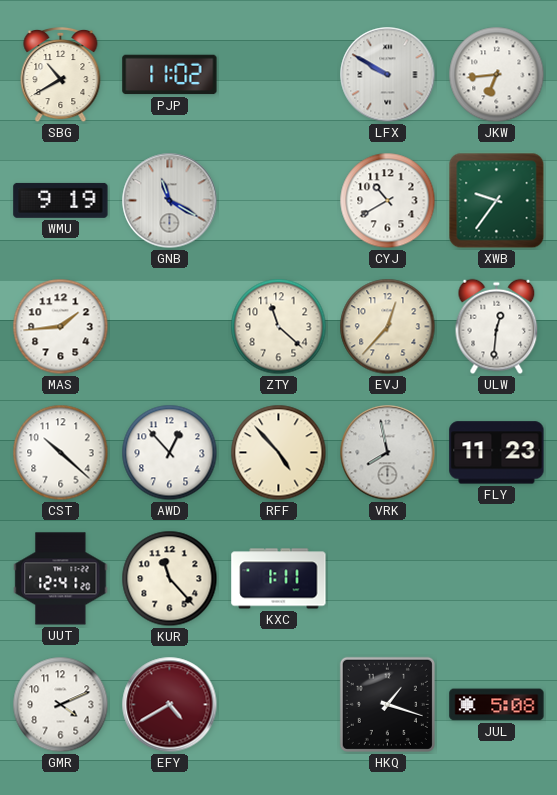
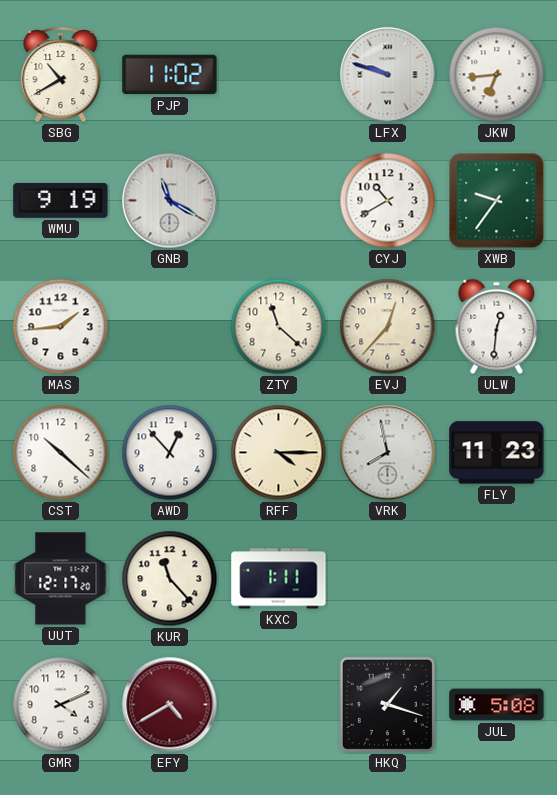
LFX: 9:50 -> 9:48
RFF: 4:53 -> 4:15
UUT: 12:41 -> 12:17
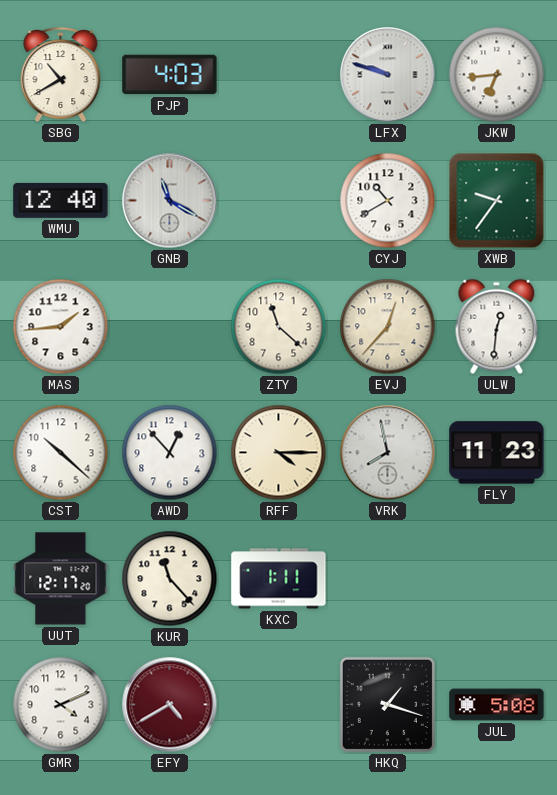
PJP: 11:02 -> 4:03
WMU: 9:19 -> 12:40
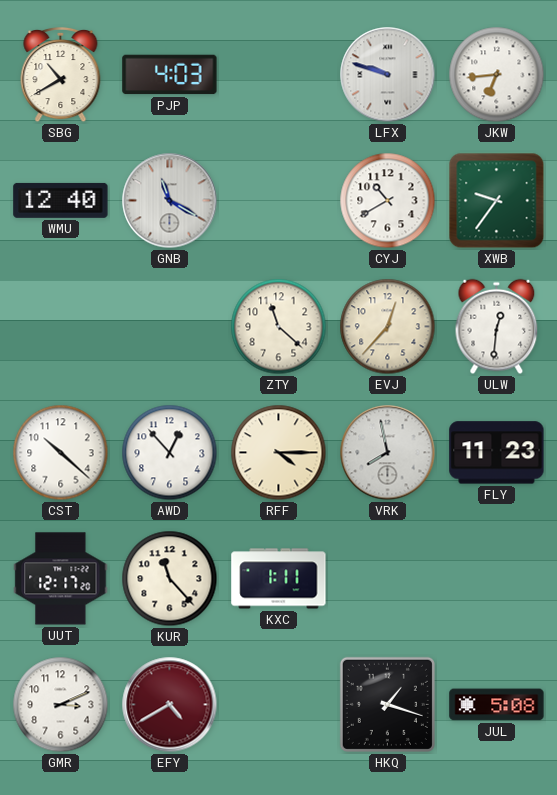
MAS: 1:44 -> none
GMR: 4:11 -> 3:11
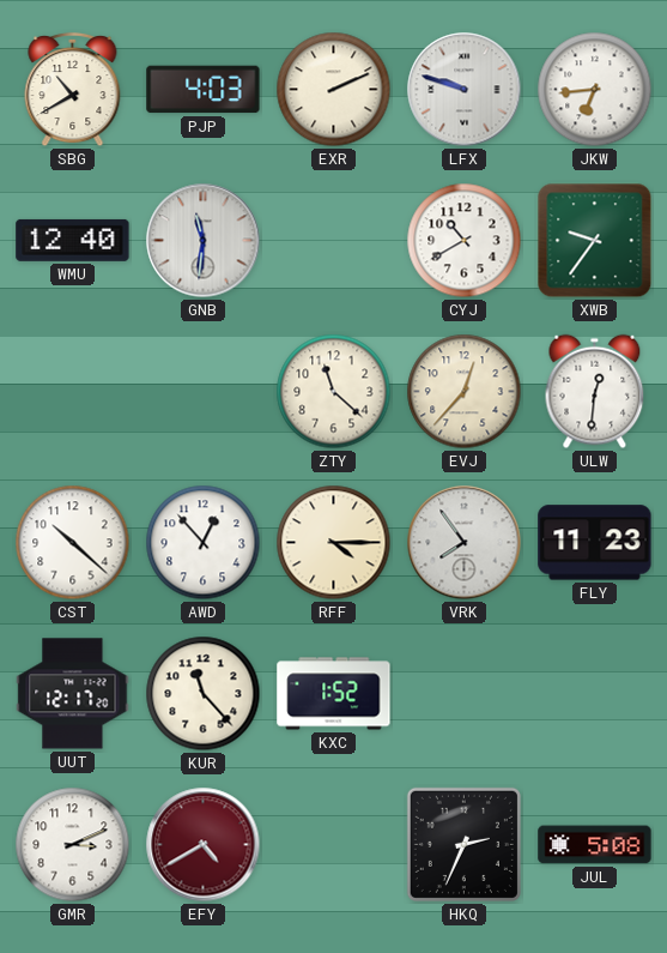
EXR: none -> 2:11
GNB: 11:20 -> 11:31
VRK: 7:58 -> 7:54
KXC: 1:11 -> 1:52
HKQ: 1:18 -> 2:34
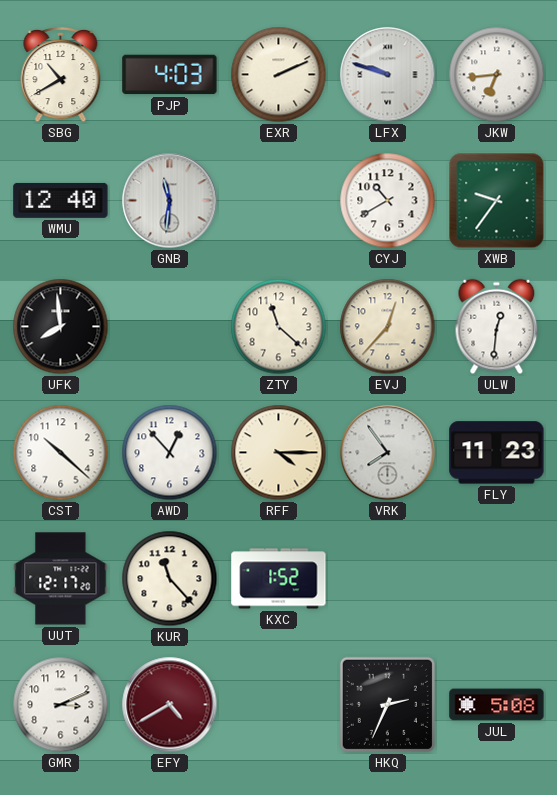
UFK: none -> 7:59
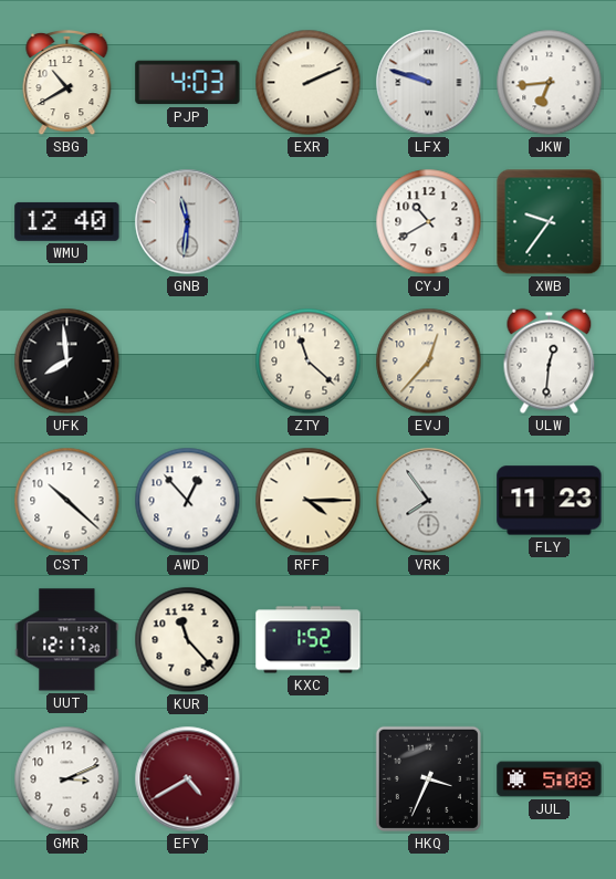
HKQ: 2:34 -> 3:34
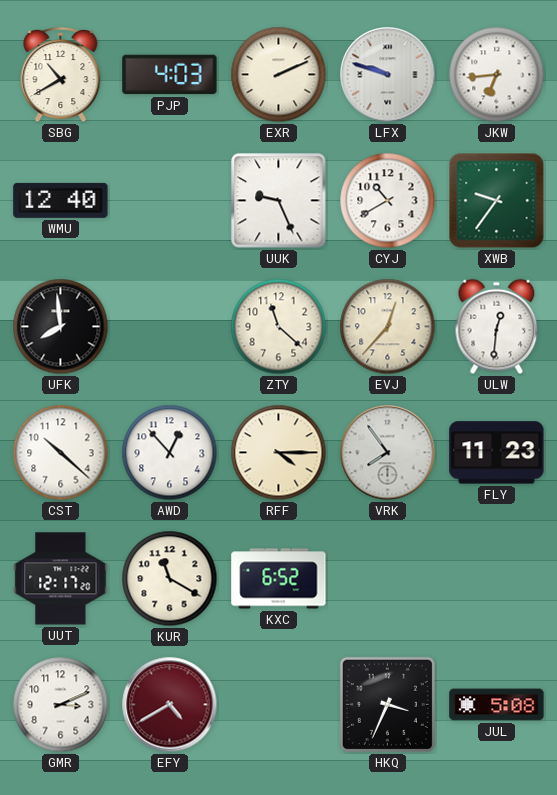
GNB: 11:31 -> none
UUK: none -> 9:26
KUR: 11:23 -> 11:20
KXC: 1:52 -> 6:52
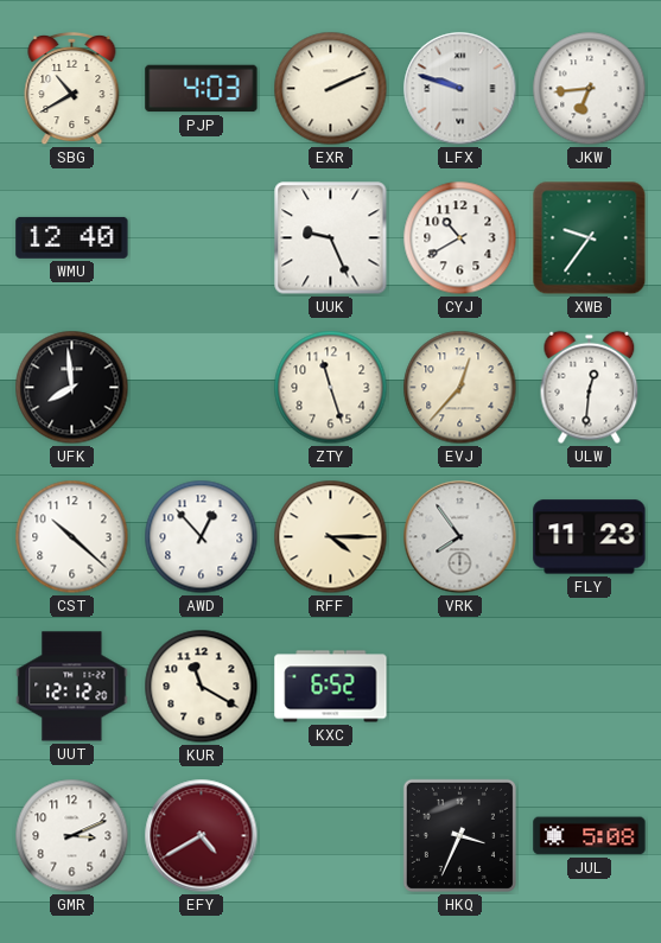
ZTY: 11:22 -> 11:27
UUT: 12:17 -> 12:12
